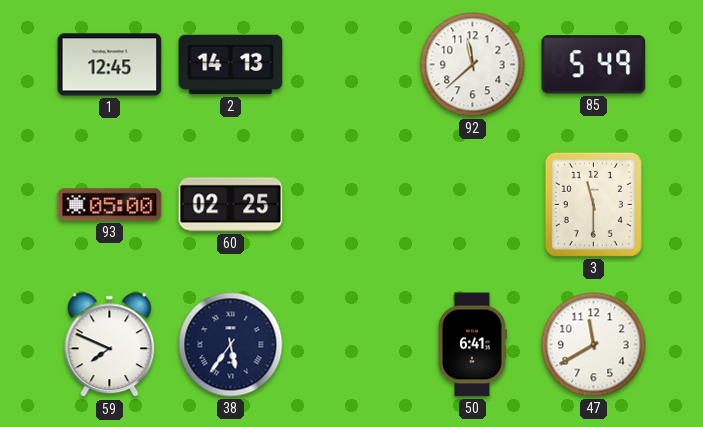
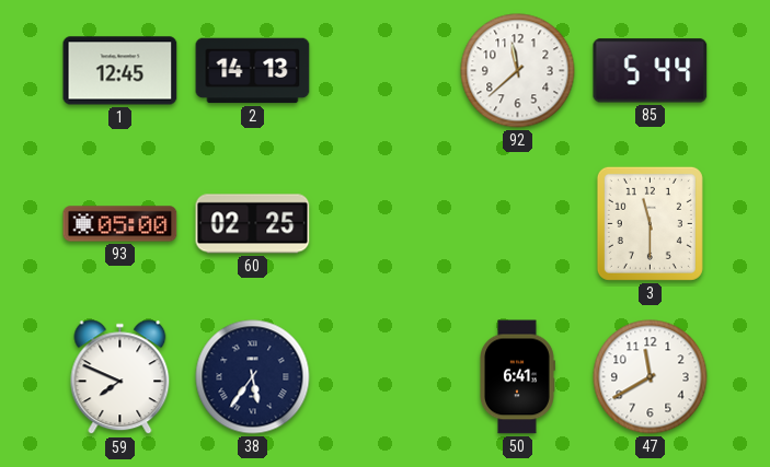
85: 5:49 -> 5:44
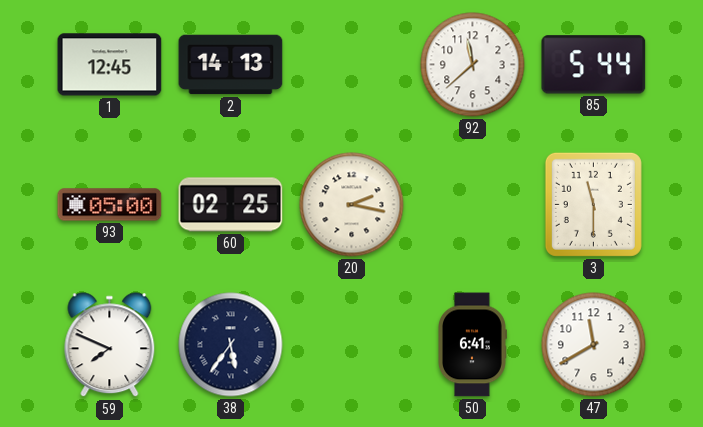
20: none -> 2:17
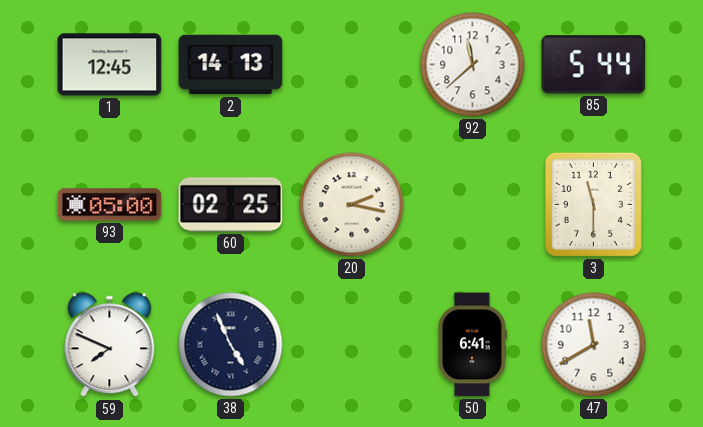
38: 5:36 -> 4:56
